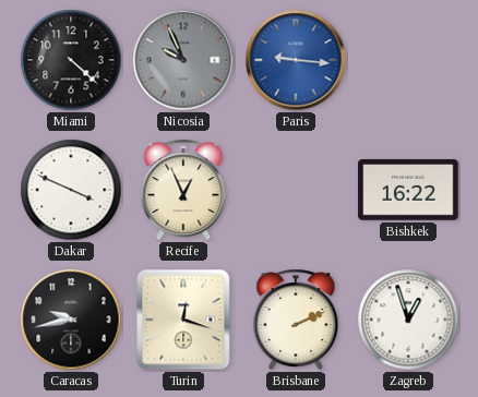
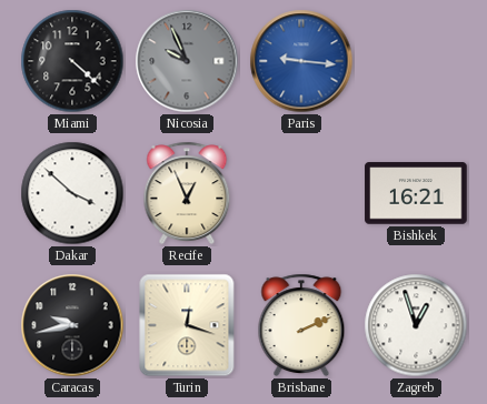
Dakar: 3:49 -> 3:52
Bishkek: 16:22 -> 16:21
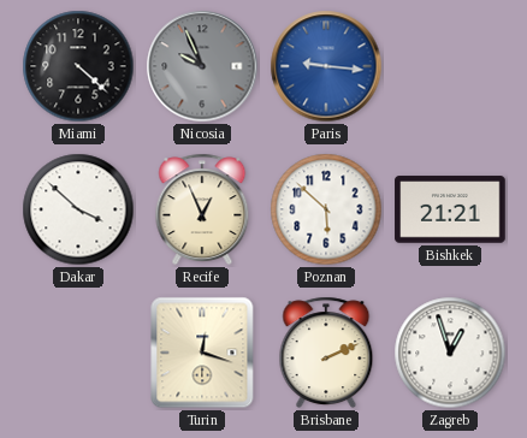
Poznan: none -> 5:52
Bishkek: 16:21 -> 21:21
Caracas: 9:43 -> none
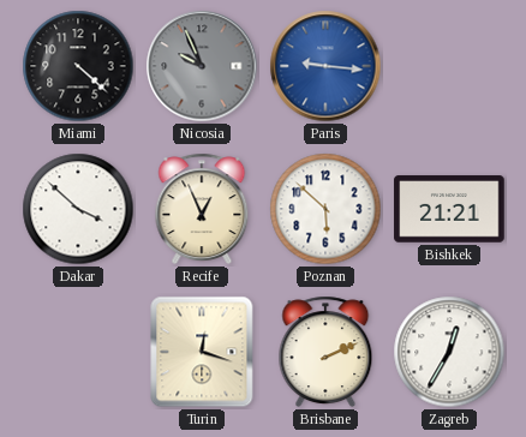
Zagreb: 12:57 -> 12:35
